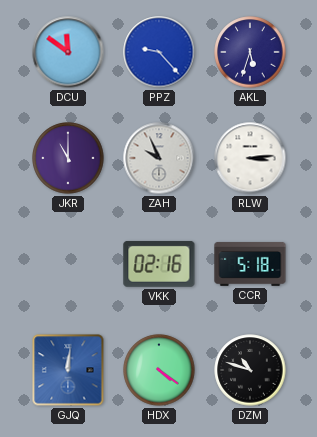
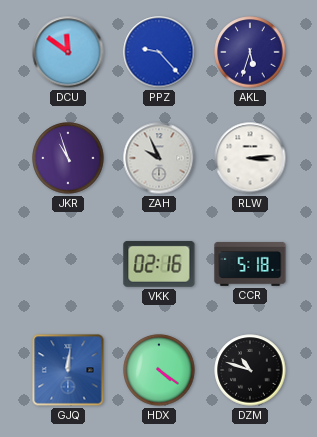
JKR: 11:00 -> 10:57
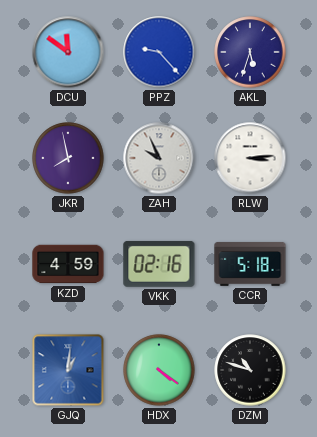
JKR: 10:57 -> 7:58
KZD: none -> 4:59
GJQ: 12:01 -> 1:01
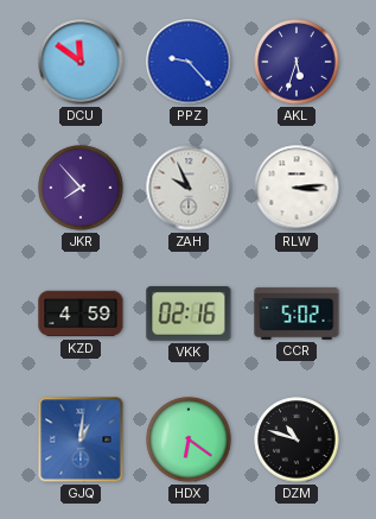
JKR: 7:58 -> 7:53
CCR: 5:18 -> 5:02
HDX: 4:21 -> 6:21
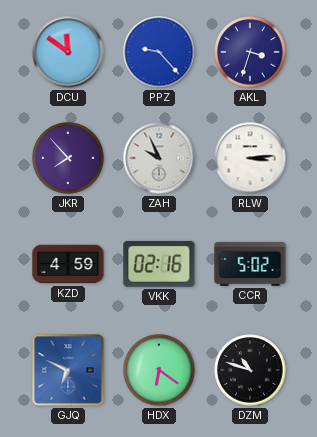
AKL: 5:33 -> 3:33
GJQ: 1:01 -> 6:49
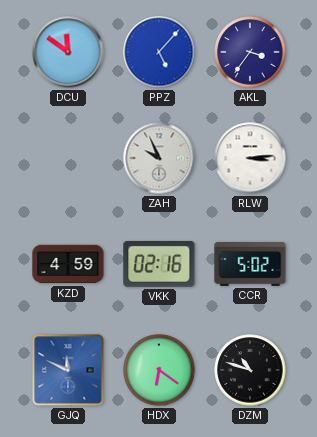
PPZ: 9:23 -> 5:07
AKL: 3:33 -> 3:36
JKR: 7:53 -> none
GJQ: 6:49 -> 11:49
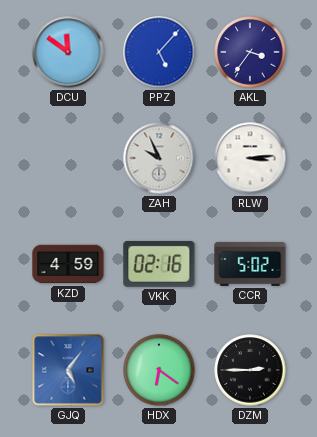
GJQ: 11:49 -> 5:06
DZM: 10:48 -> 2:45
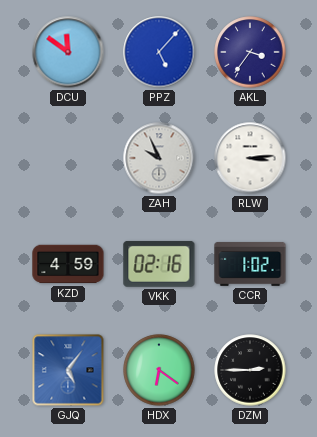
CCR: 5:02 -> 1:02
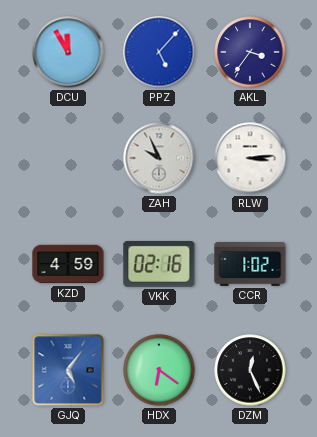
DCU: 11:51 -> 11:55
DZM: 2:45 -> 12:26
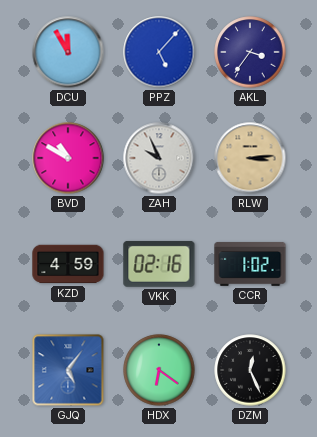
BVD: none -> 10:50
RLW dial: white -> champagne
